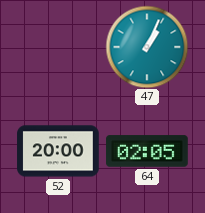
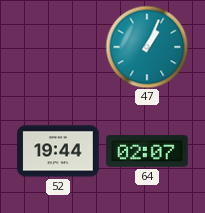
52: 20:00 -> 19:44
64: 02:05 -> 02:07
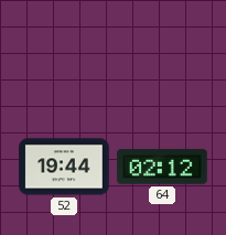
47: 1:04 -> none
64: 02:07 -> 02:12
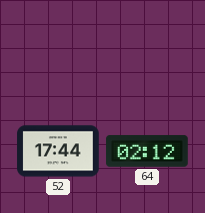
52: 19:44 -> 17:44
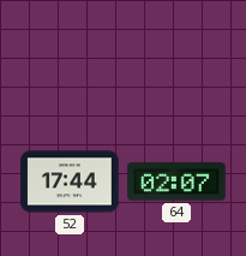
64: 02:12 -> 02:07
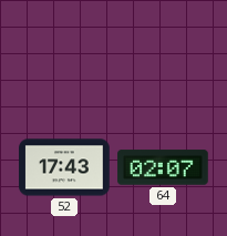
52: 17:44 -> 17:43
